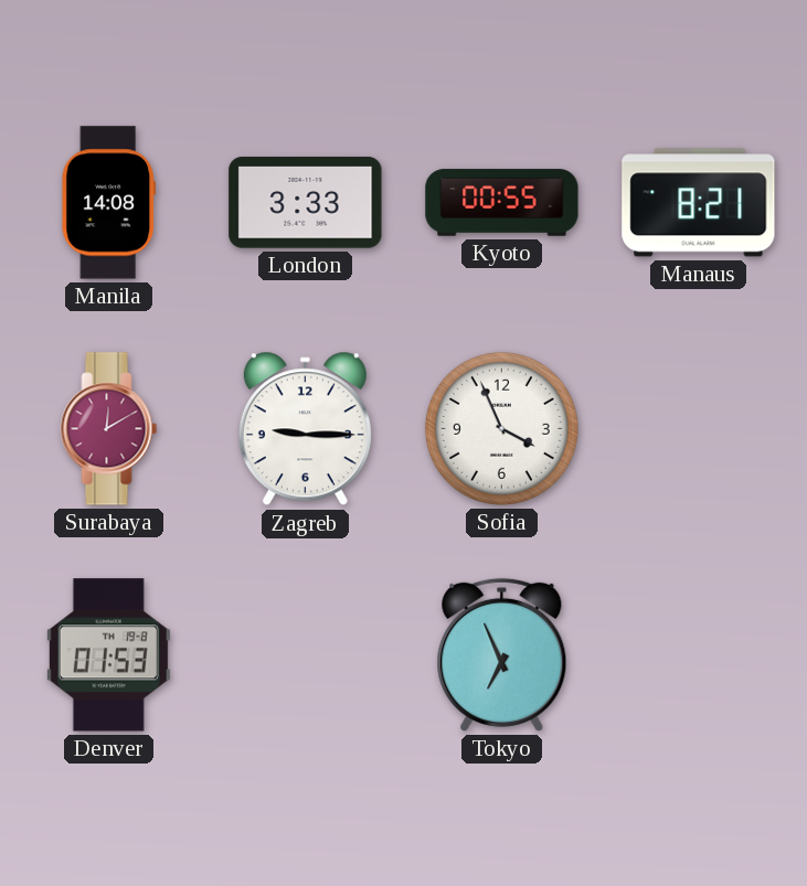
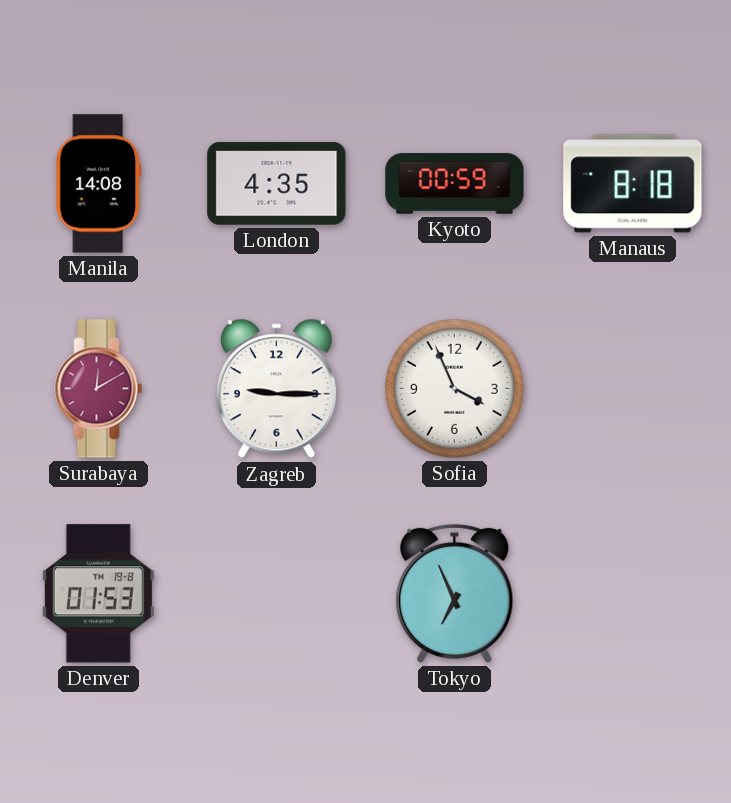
London: 3:33 -> 4:35
Kyoto: 00:55 -> 00:59
Manaus: 8:21 -> 8:18
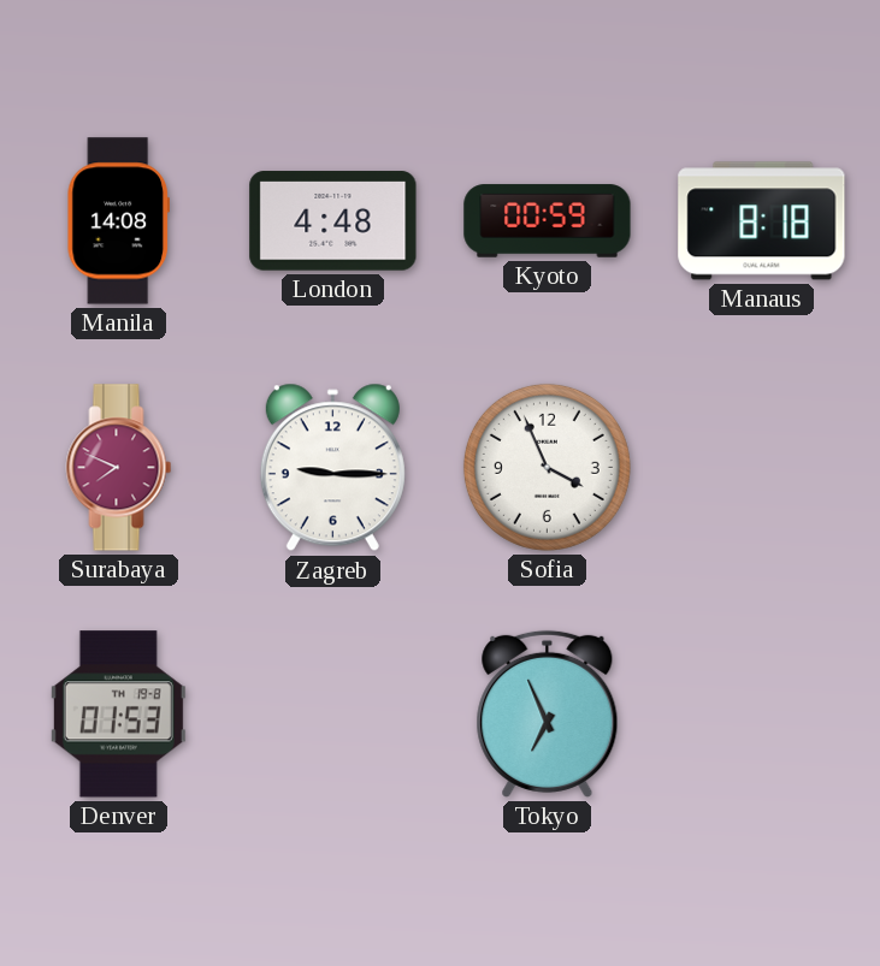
London: 4:35 -> 4:48
Surabaya: 12:10 -> 7:49
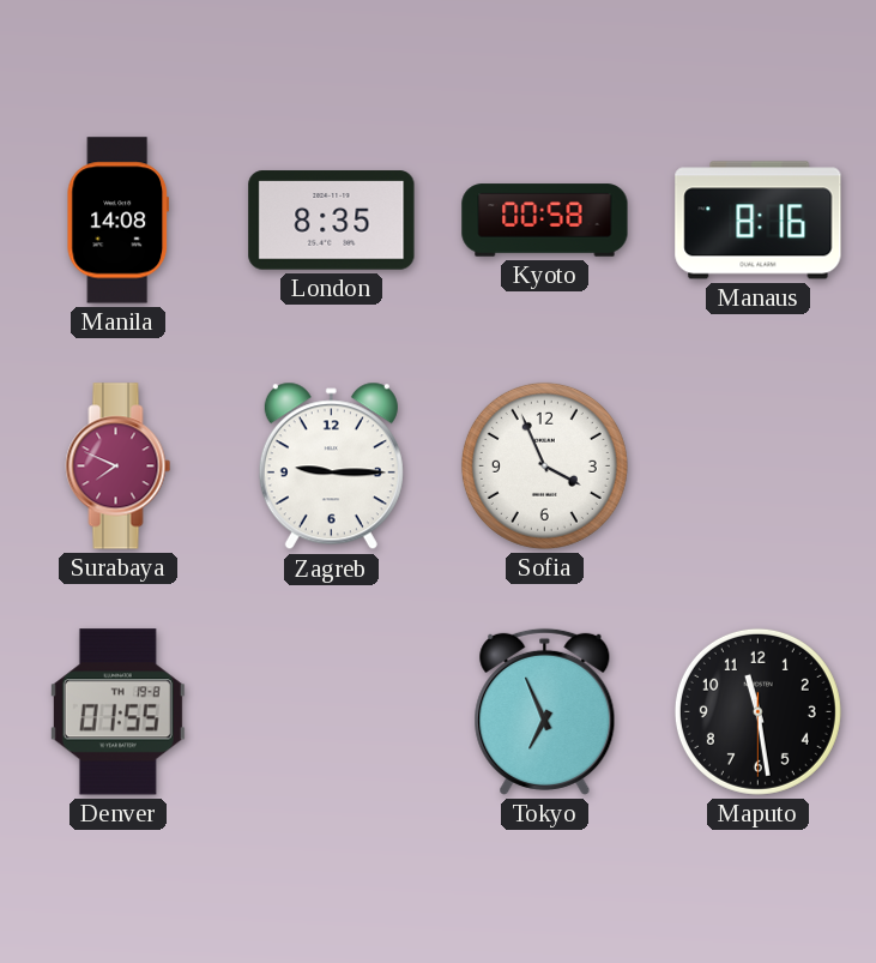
London: 4:48 -> 8:35
Kyoto: 00:59 -> 00:58
Manaus: 8:18 -> 8:16
Denver: 01:53 -> 01:55
Maputo: none -> 11:28
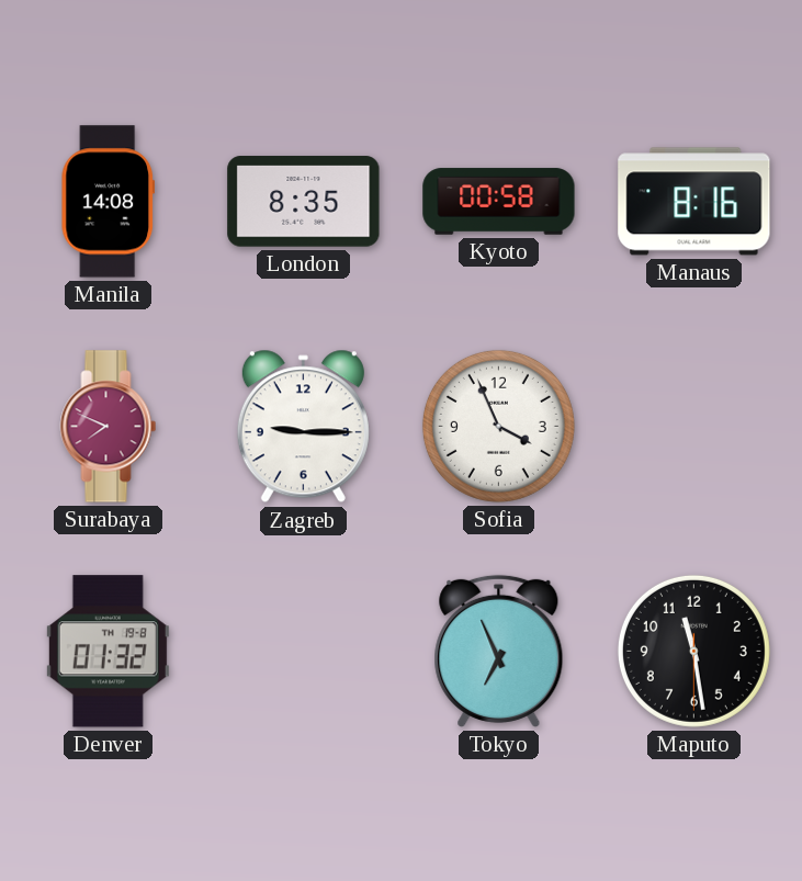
Denver: 01:55 -> 01:32
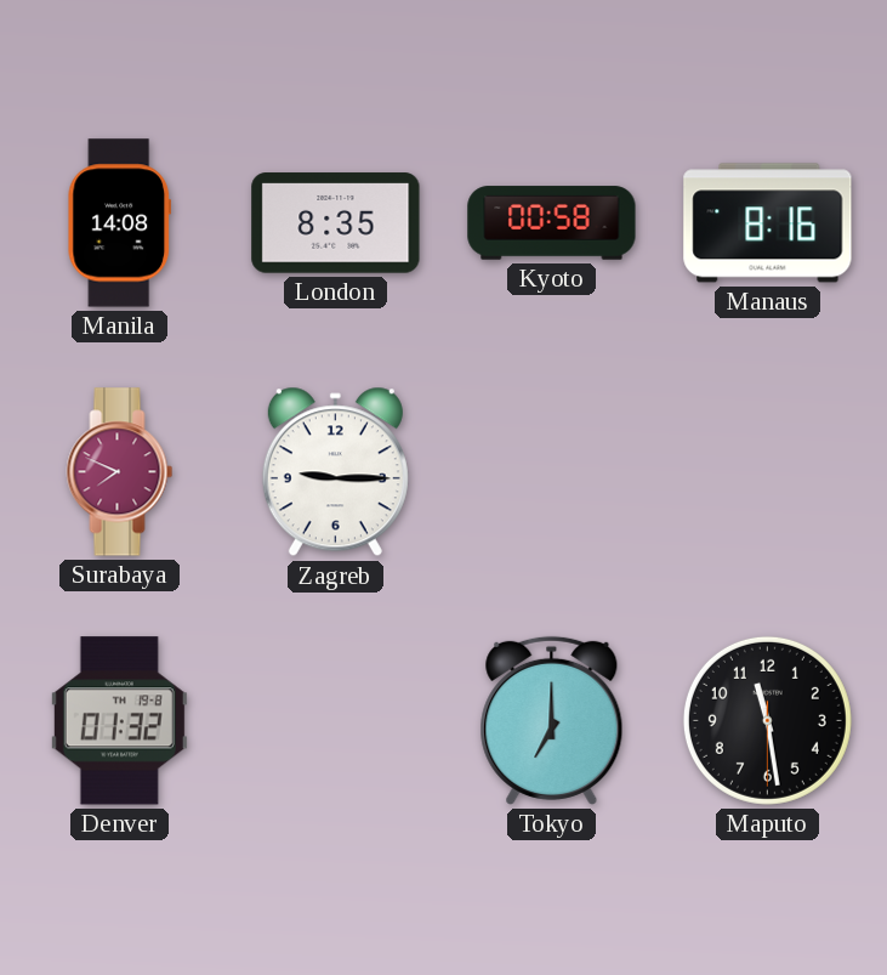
Sofia: 3:56 -> none
Tokyo: 6:56 -> 7:00
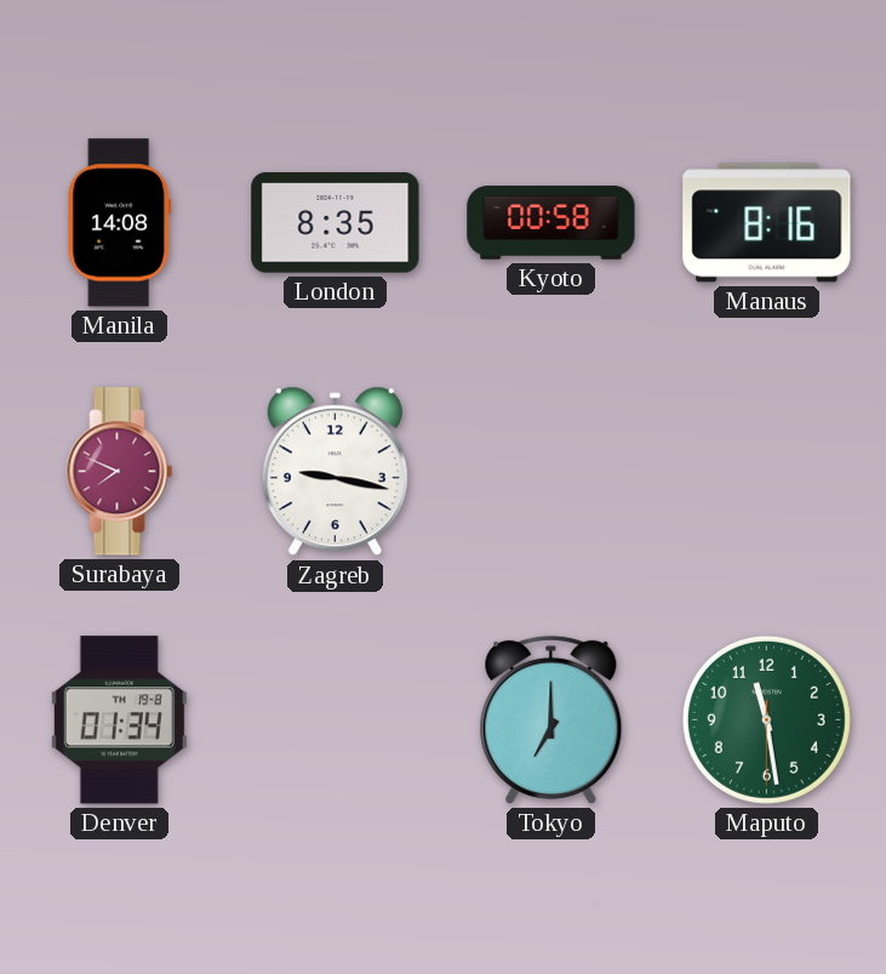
Zagreb: 9:15 -> 9:17
Denver: 01:32 -> 01:34
Maputo dial: black -> green
